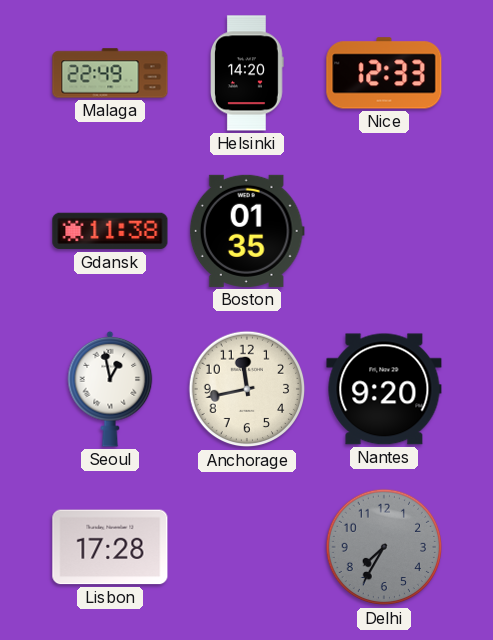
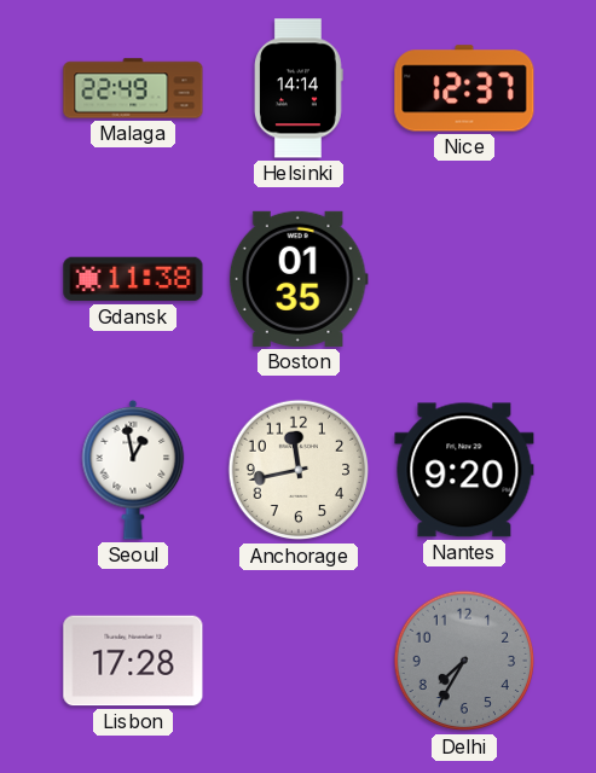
Helsinki: 14:20 -> 14:14
Nice: 12:33 -> 12:37
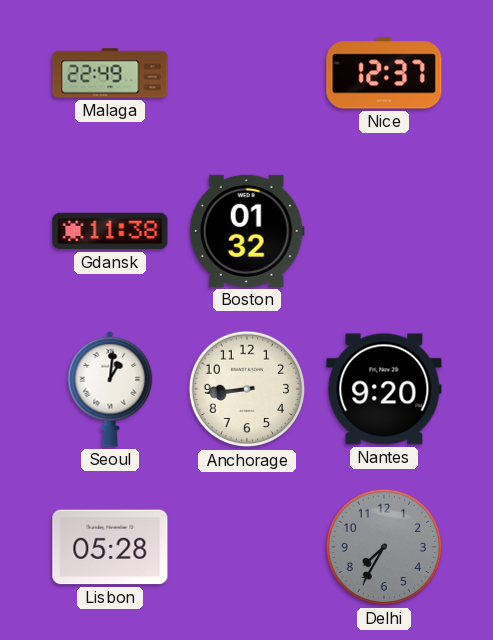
Helsinki: 14:14 -> none
Boston: 01:35 -> 01:32
Seoul: 12:58 -> 1:01
Anchorage: 11:43 -> 8:44
Lisbon: 17:28 -> 05:28
